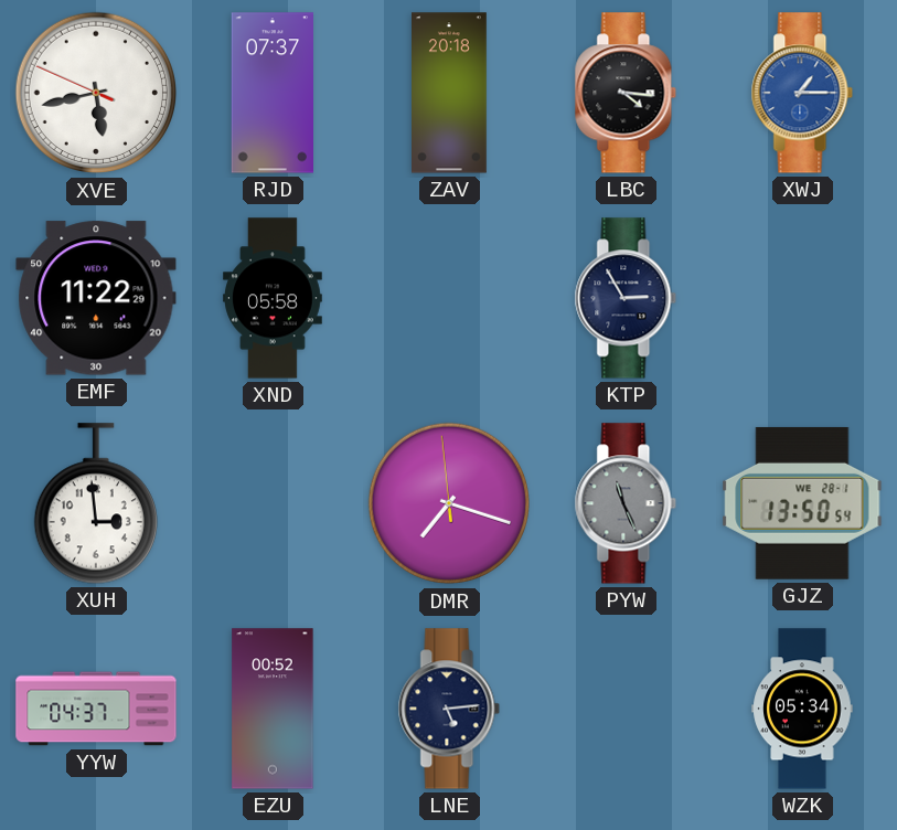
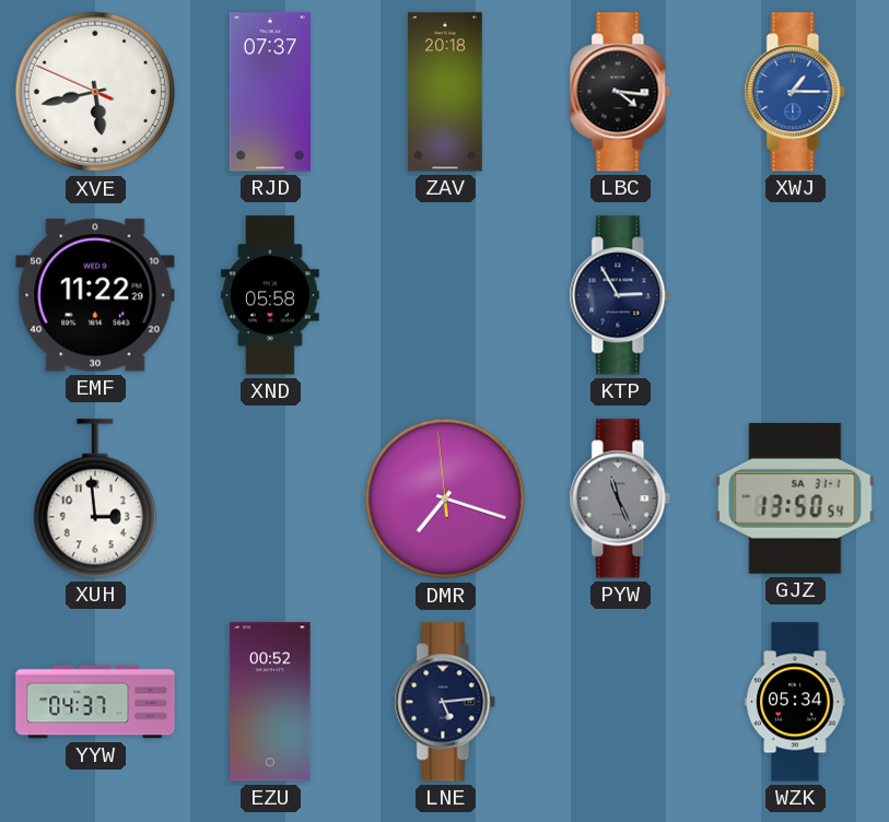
GJZ date: WE 28-1 -> SA 31-1
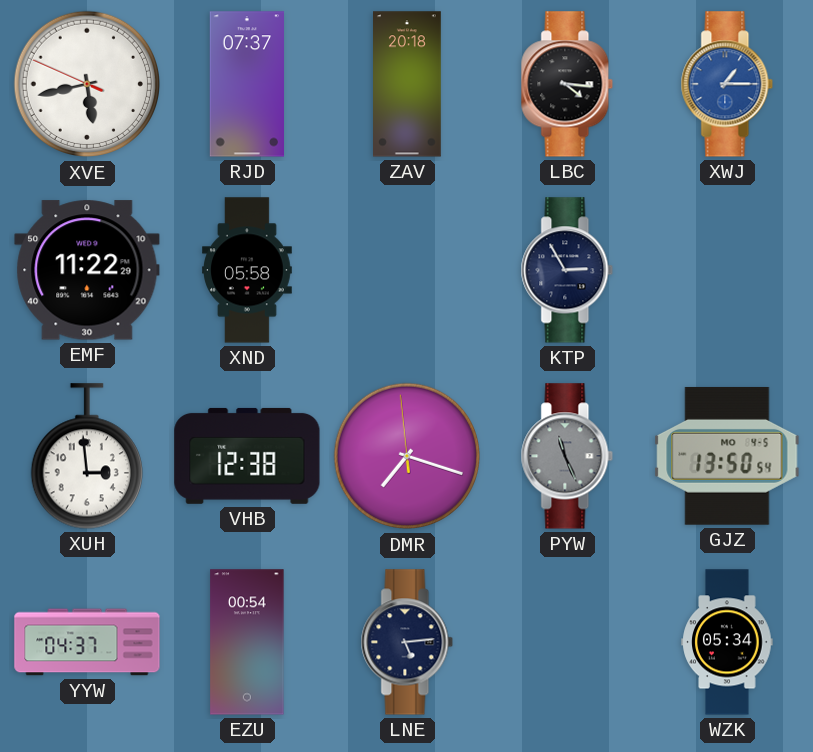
VHB: none -> 12:38
GJZ date: SA 31-1 -> MO 4-5
EZU: 00:52 -> 00:54
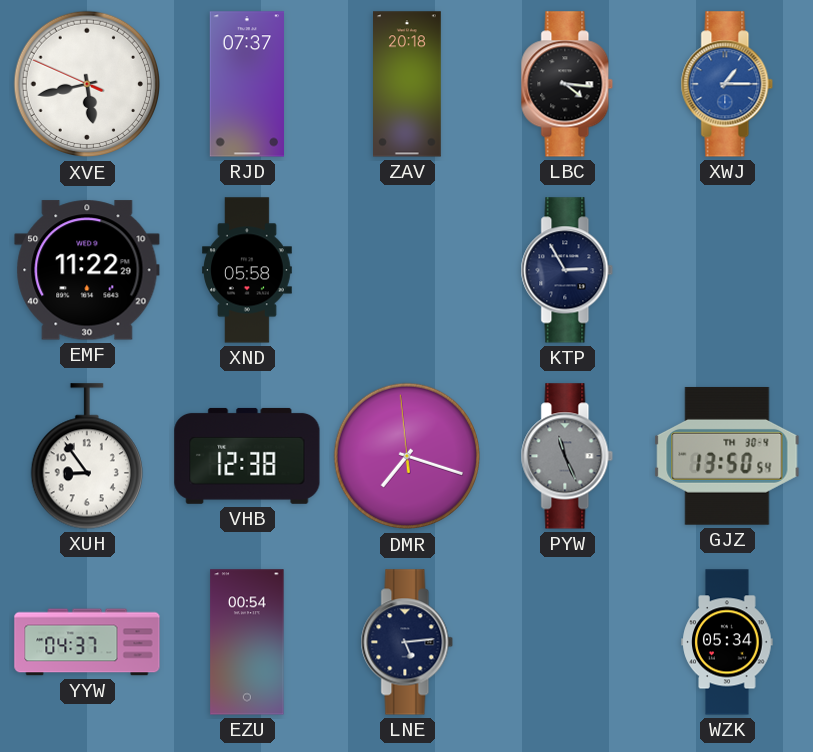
XUH: 2:59 -> 8:54
GJZ date: MO 4-5 -> TH 30-4
